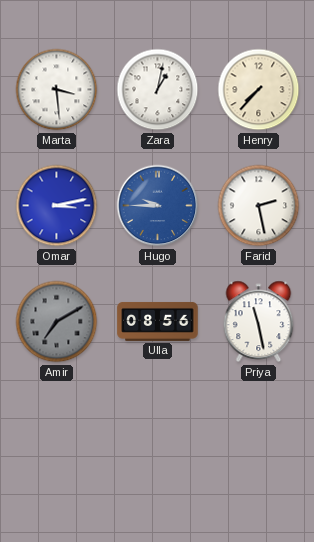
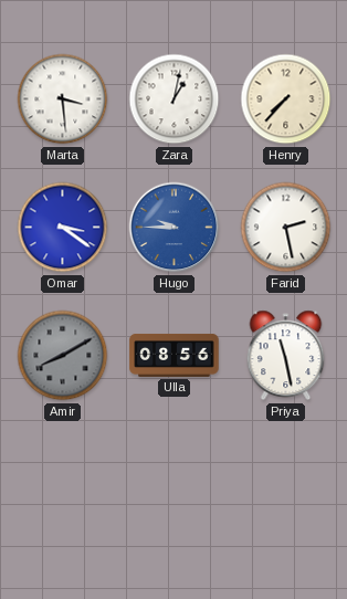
Omar: 3:13 -> 3:21
Amir: 7:10 -> 8:10
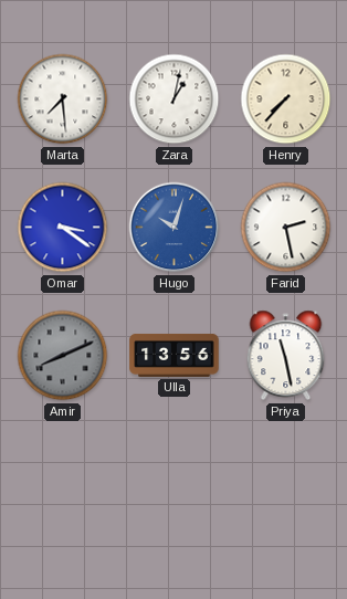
Marta: 3:29 -> 7:29
Hugo: 9:45 -> 10:03
Amir: 8:10 -> 8:11
Ulla: 08:56 -> 13:56
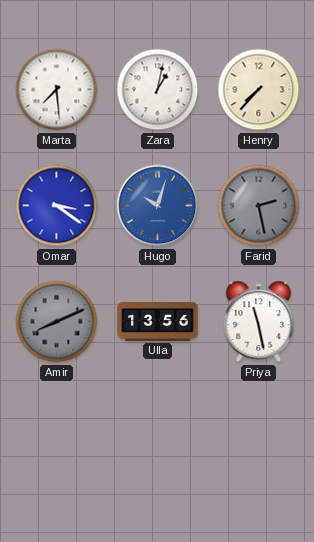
Farid dial: white -> grey
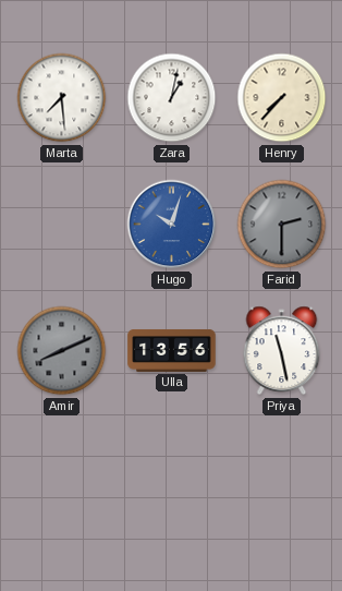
Omar: 3:21 -> none
Farid: 2:28 -> 2:30
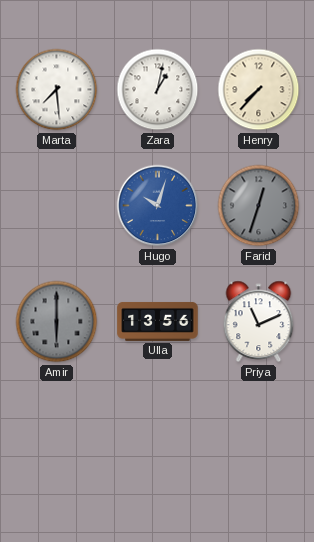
Farid: 2:30 -> 12:33
Amir: 8:11 -> 6:00
Priya: 11:28 -> 11:11
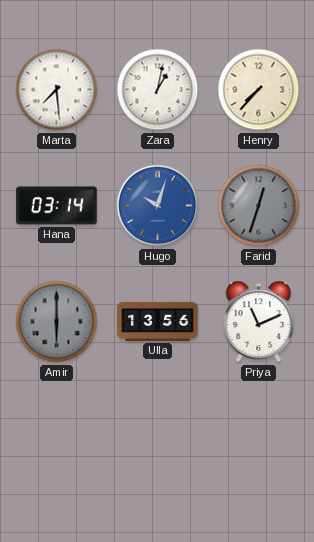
Hana: none -> 03:14
